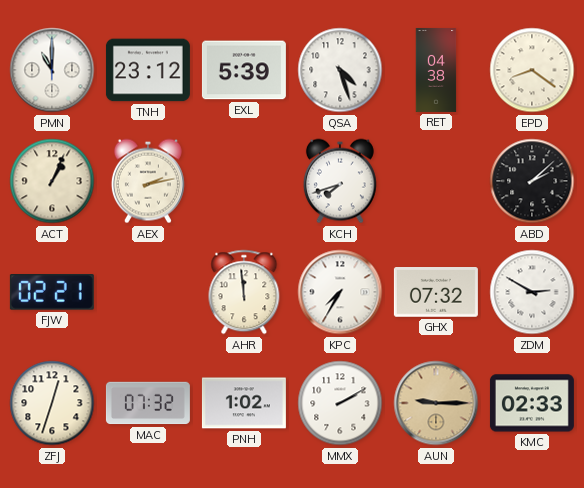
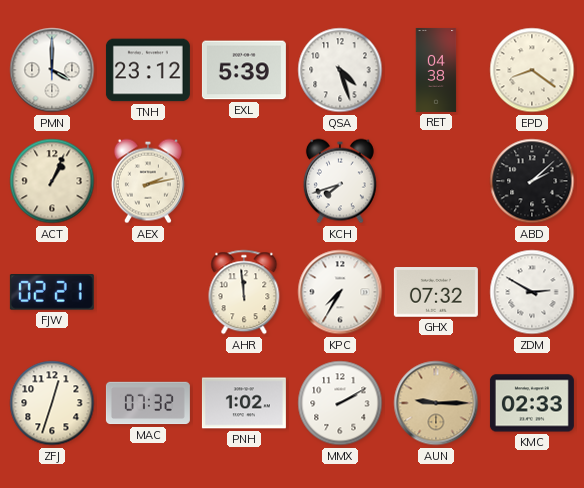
PMN: 11:00 -> 4:00
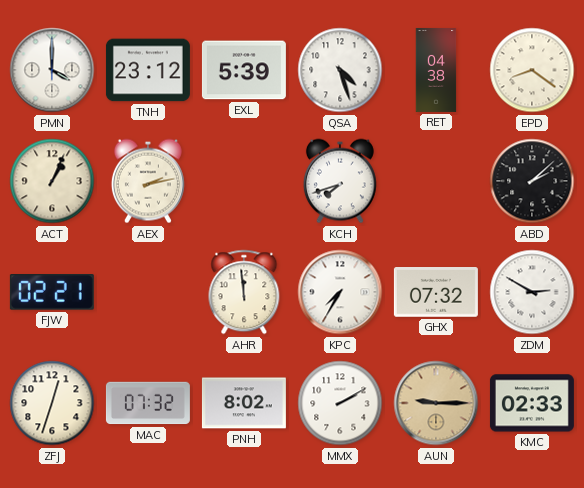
PNH: 1:02 -> 8:02
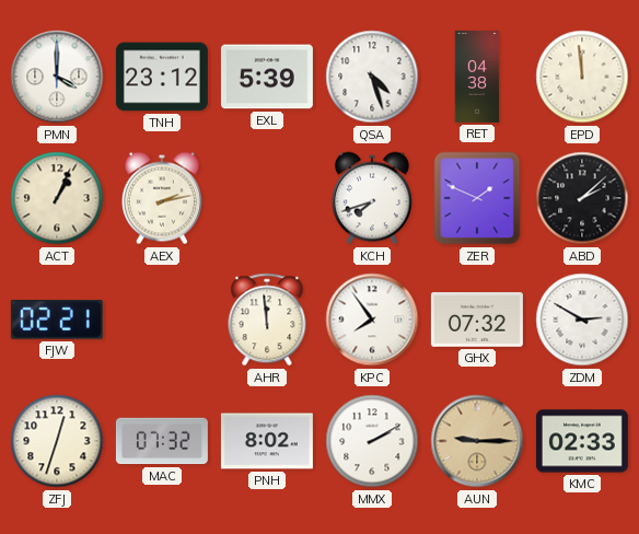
EPD: 8:21 -> 11:59
ZER: none -> 1:49
KPC: 7:35 -> 7:54
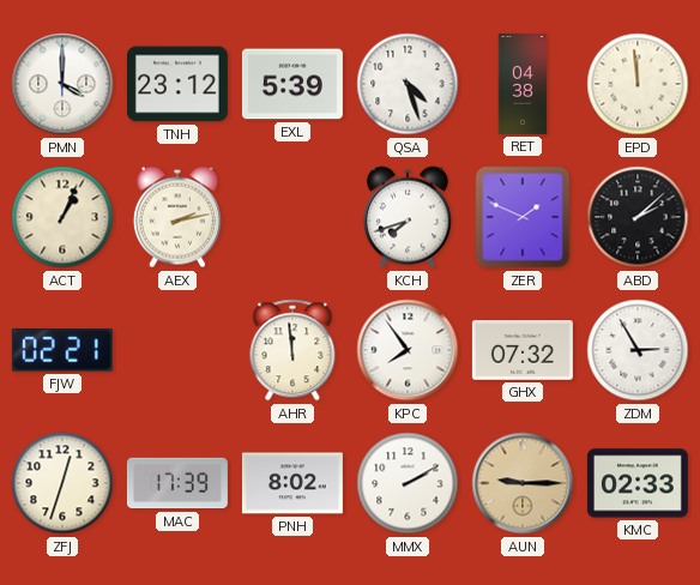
ZDM: 2:50 -> 2:55
MAC: 07:32 -> 17:39
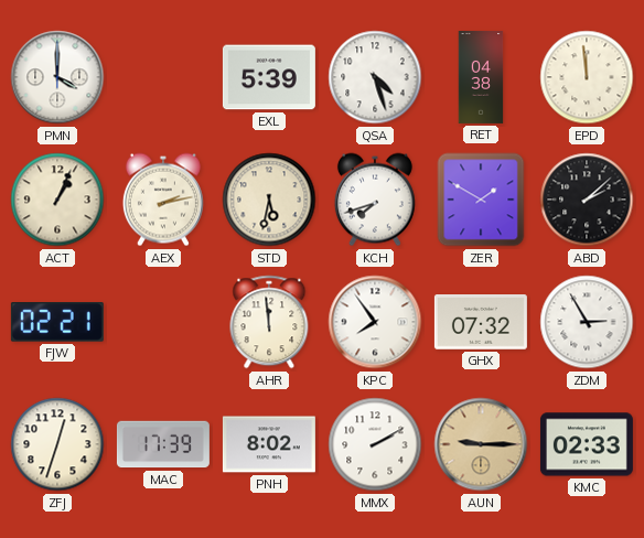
TNH: 23:12 -> none
STD: none -> 5:32
ZER: 1:49 -> 1:50
